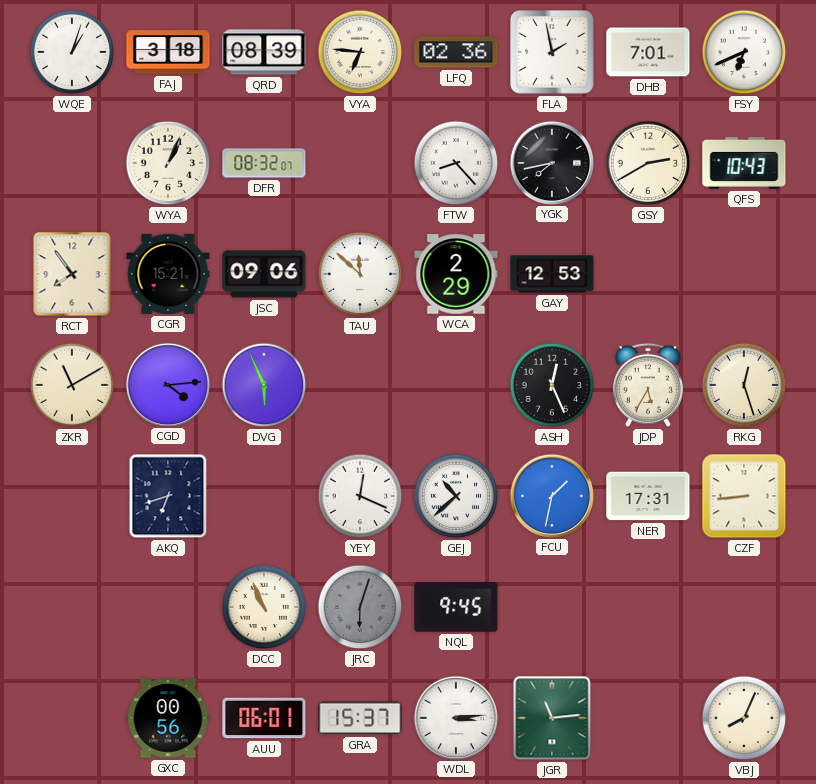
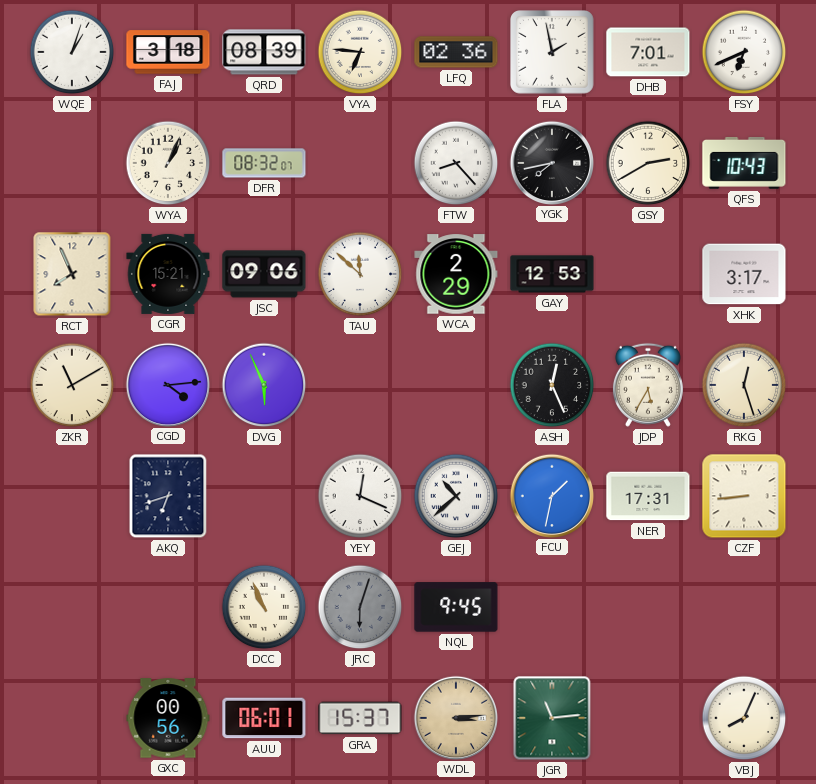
RCT: 7:54 -> 7:56
XHK: none -> 3:17
WDL dial: white -> champagne
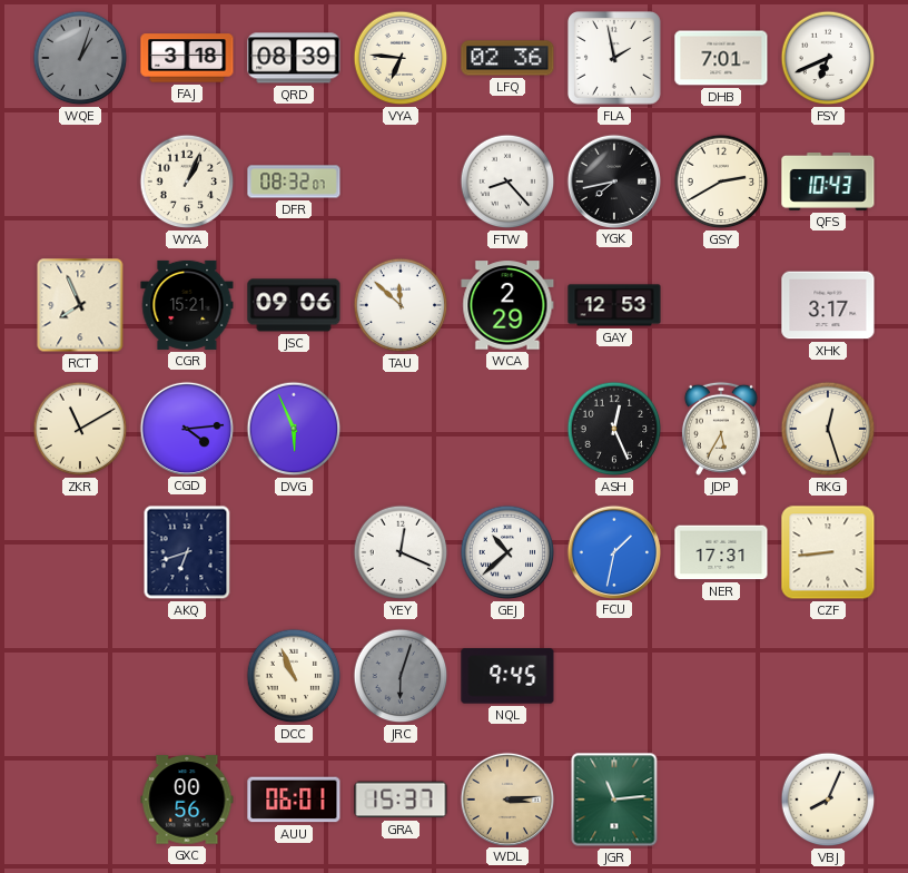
WQE dial: white -> grey
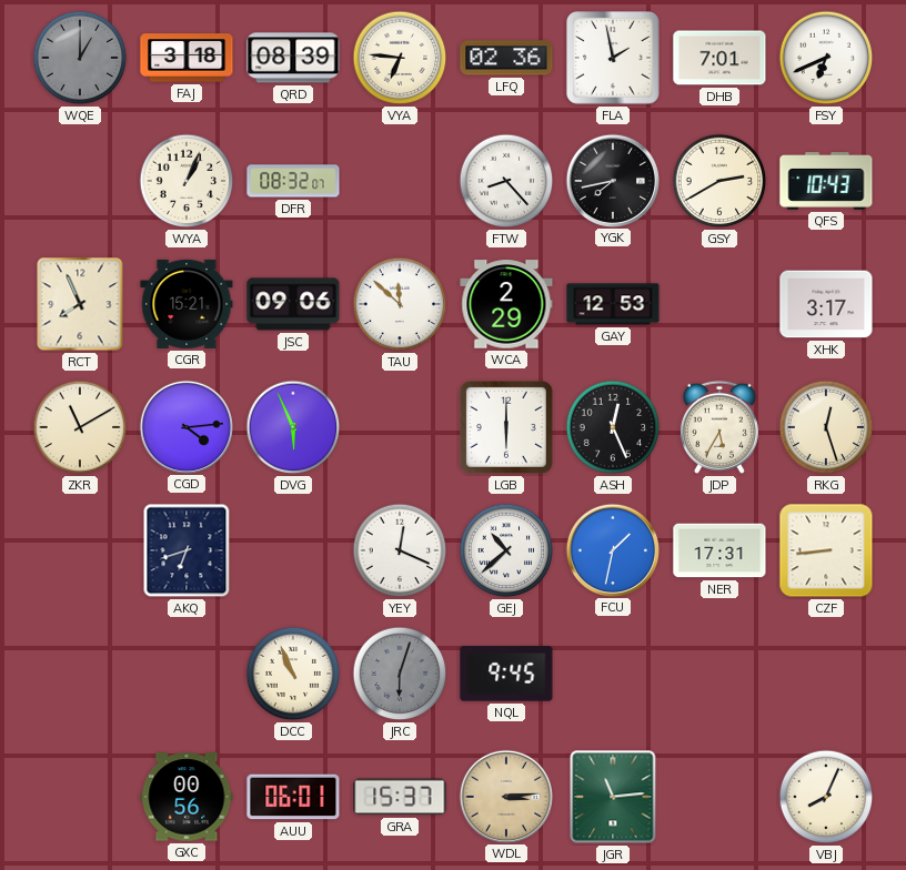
WQE: 1:03 -> 1:00
LGB: none -> 6:00
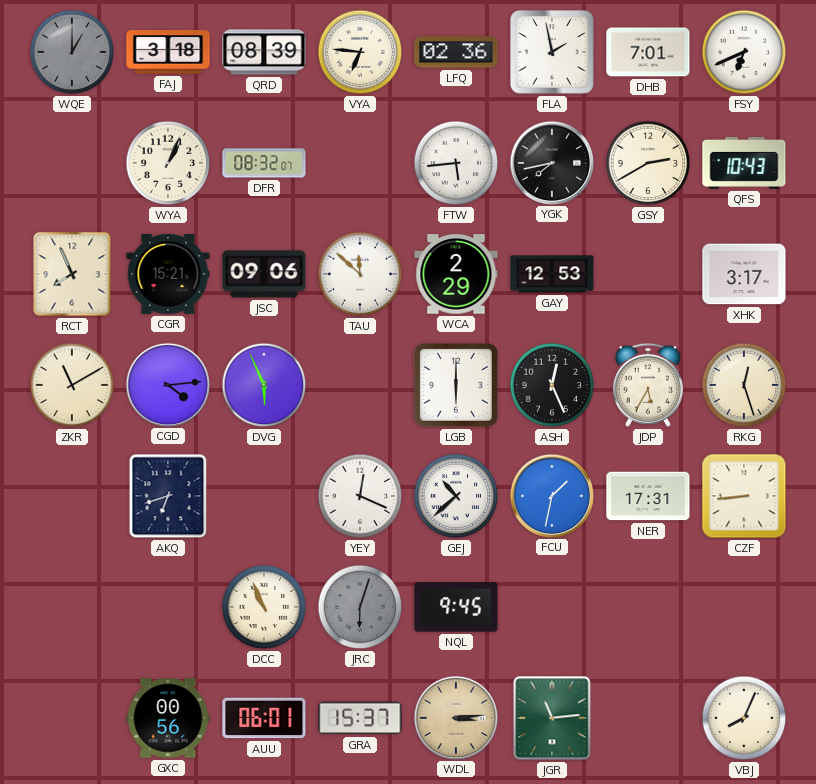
FTW: 8:23 -> 5:44
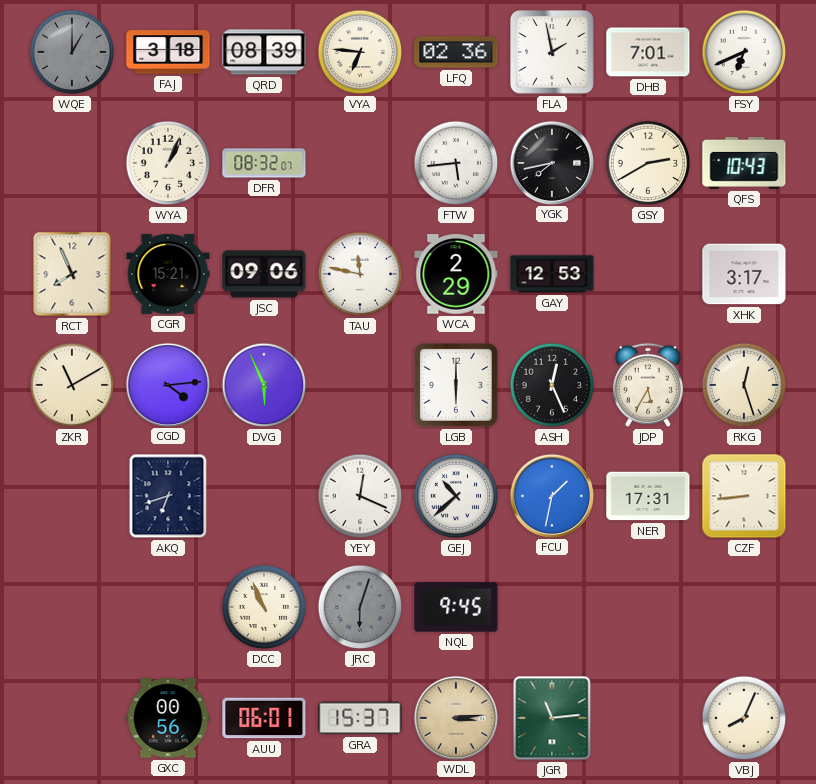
TAU: 11:52 -> 11:47
